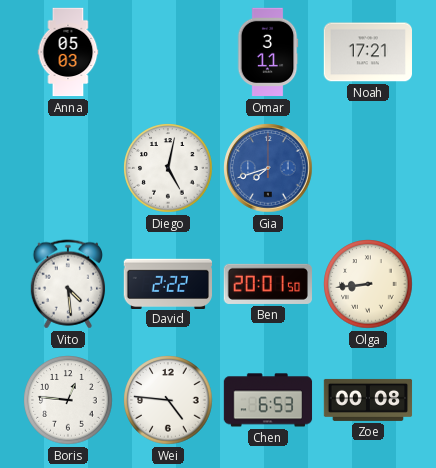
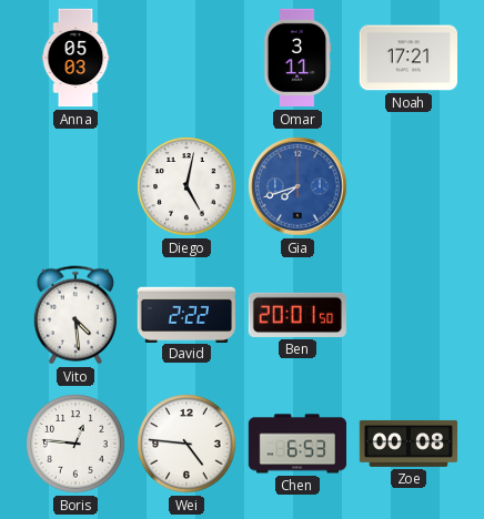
Olga: 8:44 -> none
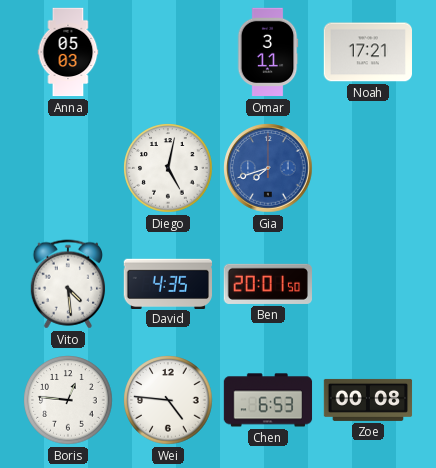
David: 2:22 -> 4:35
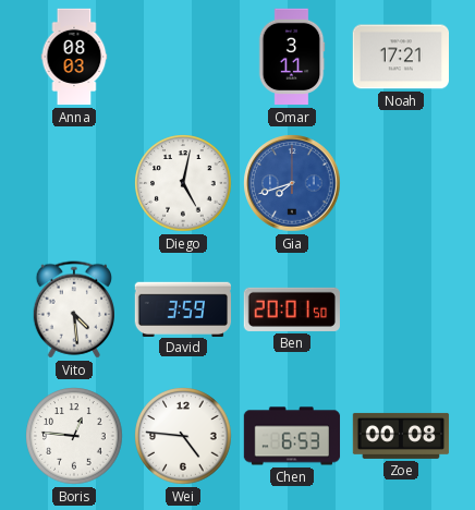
Anna: 05:03 -> 08:03
David: 4:35 -> 3:59
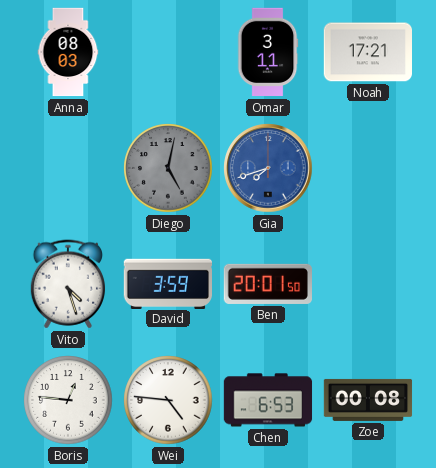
Diego dial: white -> grey
Vito: 4:29 -> 4:27
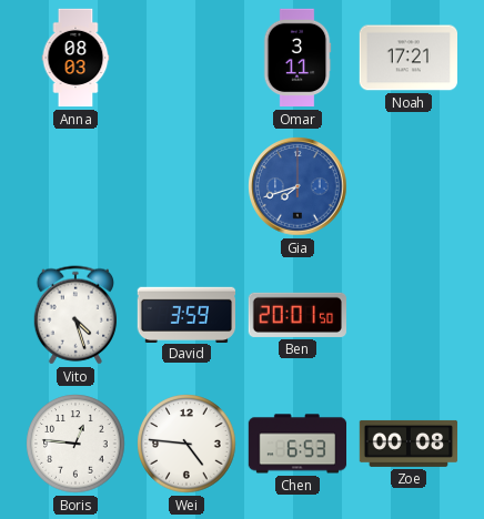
Diego: 5:02 -> none
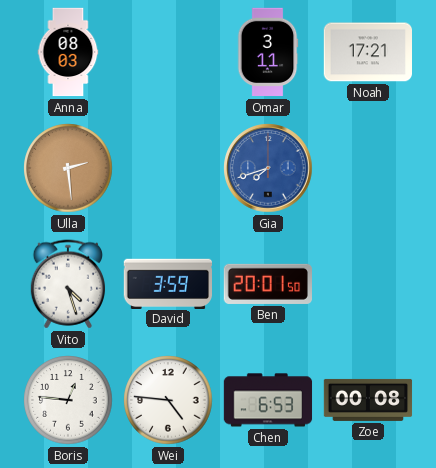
Ulla: none -> 2:29
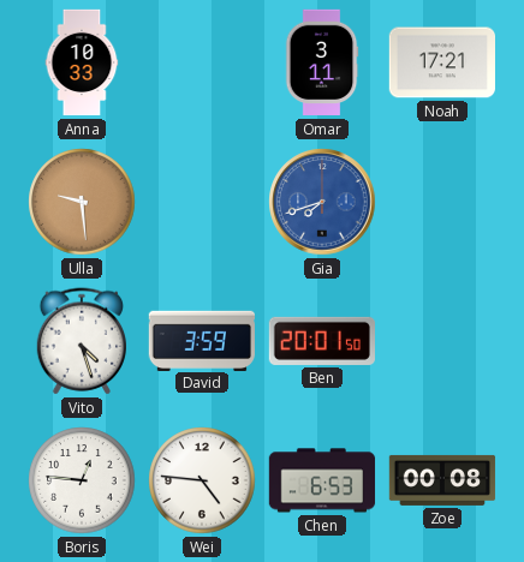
Anna: 08:03 -> 10:33
Ulla: 2:29 -> 9:29
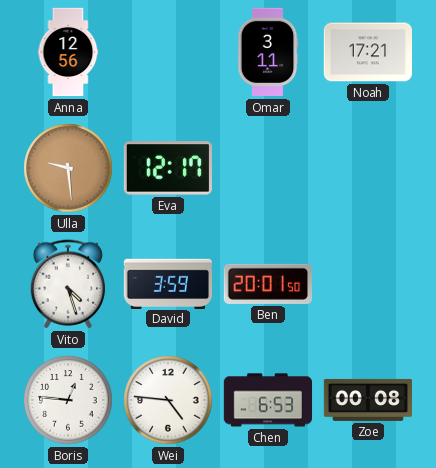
Anna: 10:33 -> 12:56
Eva: none -> 12:17
Gia: 7:42 -> none
